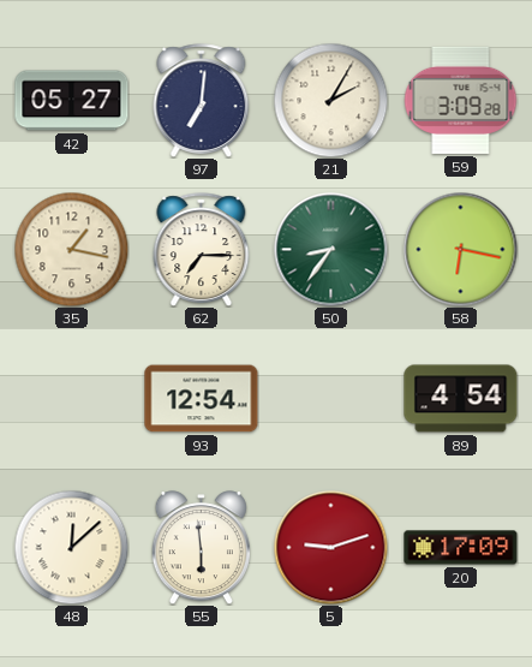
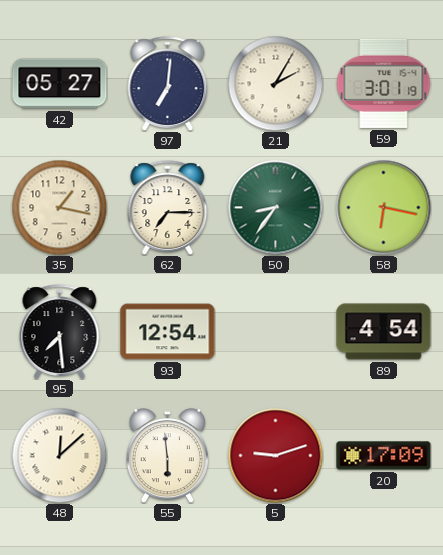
59: 3:09 -> 3:01
95: none -> 7:29
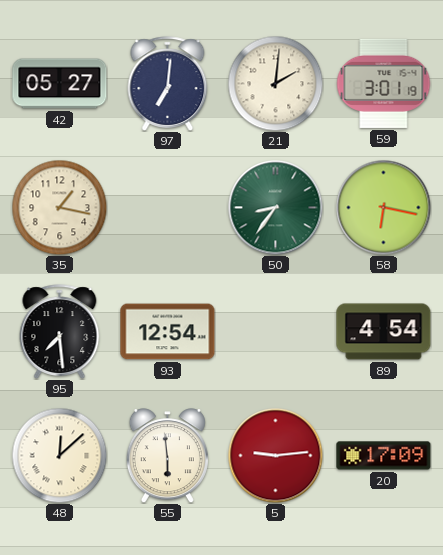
21: 2:05 -> 2:01
62: 7:15 -> none
5: 9:12 -> 9:14
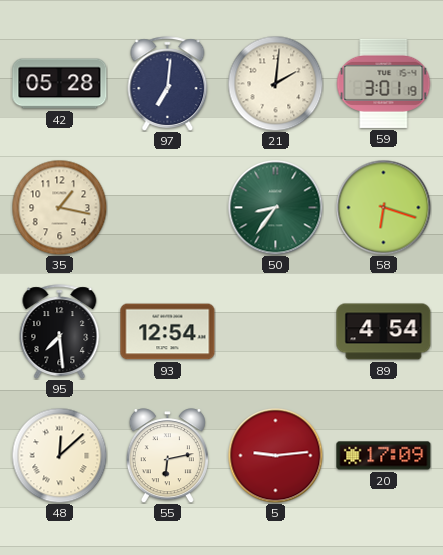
42: 05:27 -> 05:28
58: 6:17 -> 6:18
55: 5:59 -> 6:13
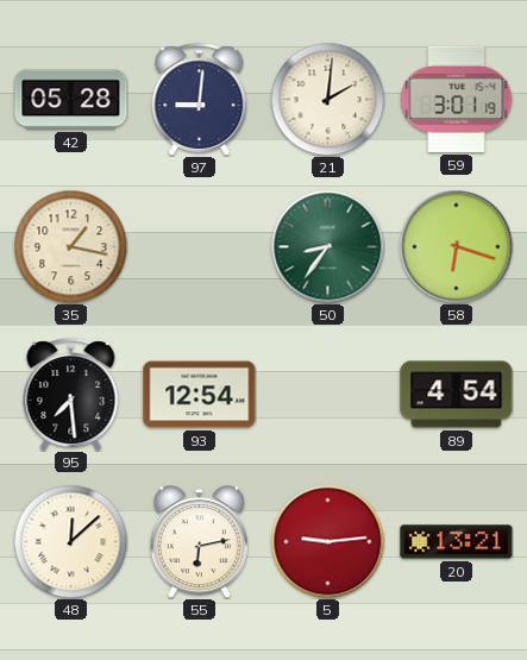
97: 7:01 -> 9:01
20: 17:09 -> 13:21
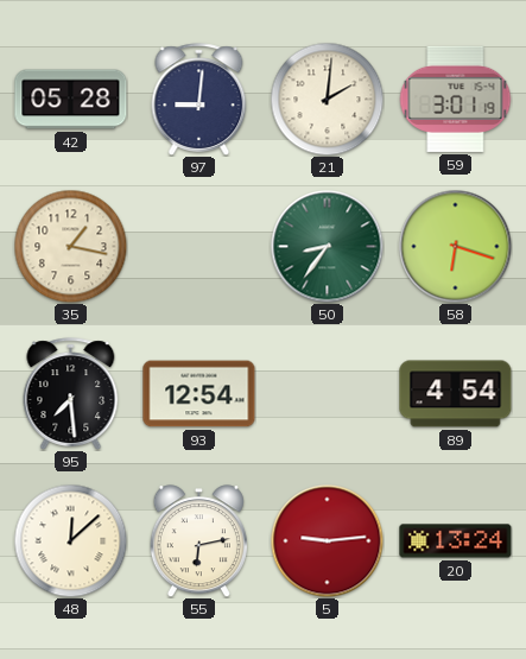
20: 13:21 -> 13:24
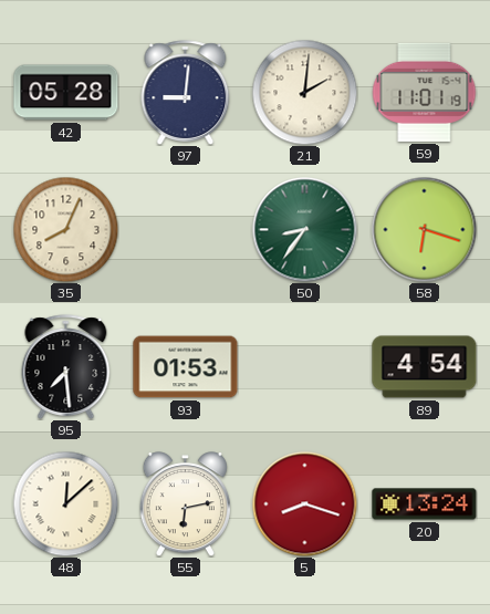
59: 3:01 -> 11:01
35: 1:17 -> 8:04
93: 12:54 -> 01:53
5: 9:14 -> 8:18
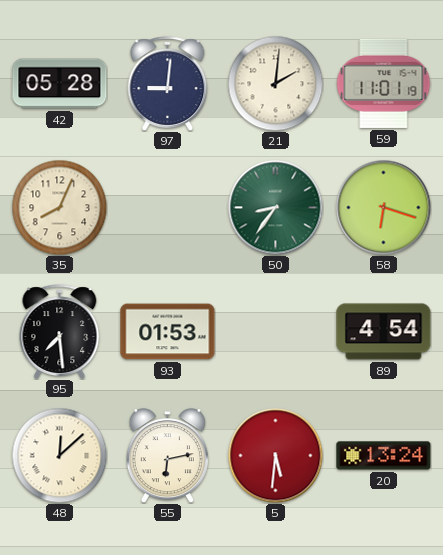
5: 8:18 -> 5:31
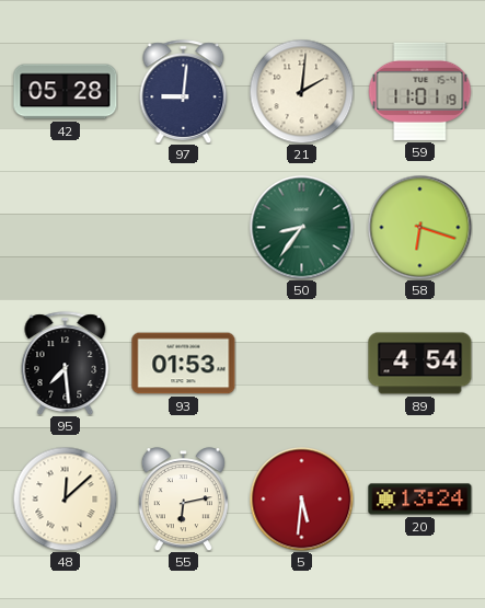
35: 8:04 -> none
